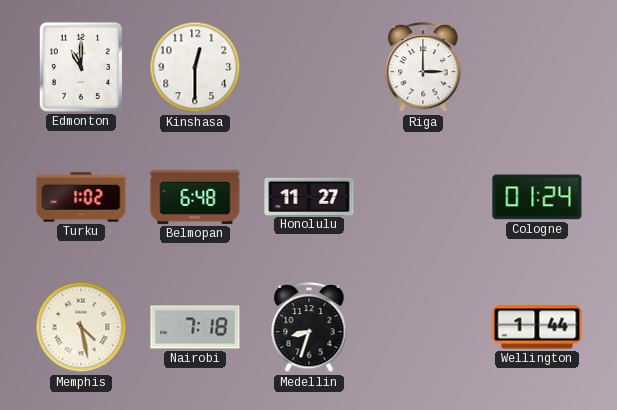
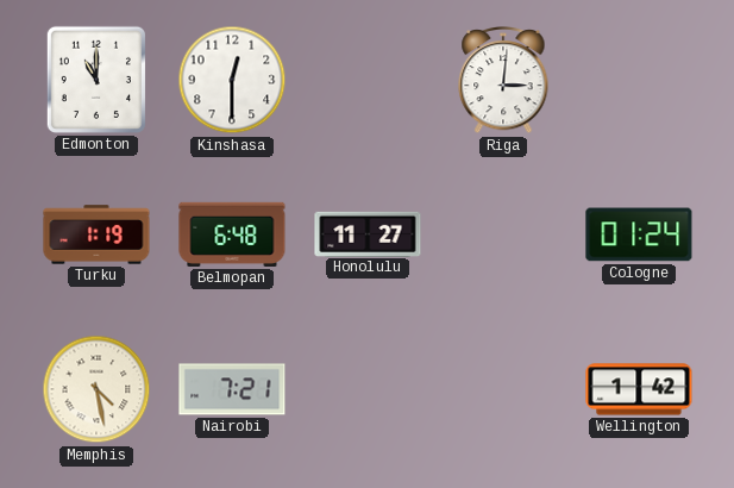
Riga: 3:00 -> 3:01
Turku: 1:02 -> 1:19
Nairobi: 7:18 -> 7:21
Medellin: 8:33 -> none
Wellington: 1:44 -> 1:42
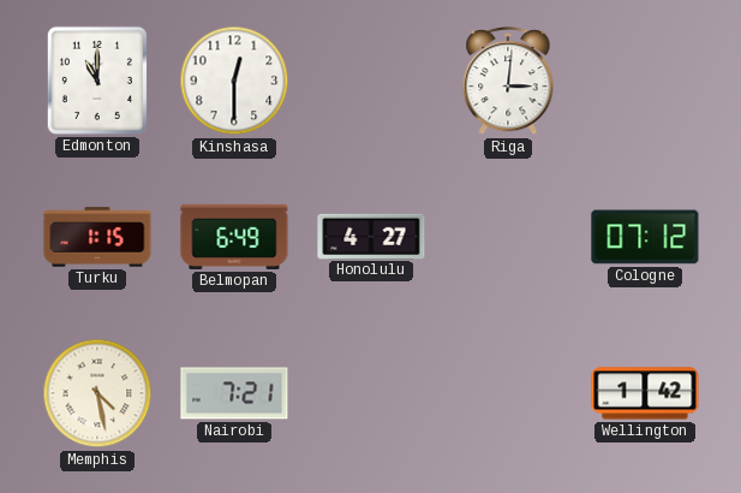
Turku: 1:19 -> 1:15
Belmopan: 6:48 -> 6:49
Honolulu: 11:27 -> 4:27
Cologne: 01:24 -> 07:12
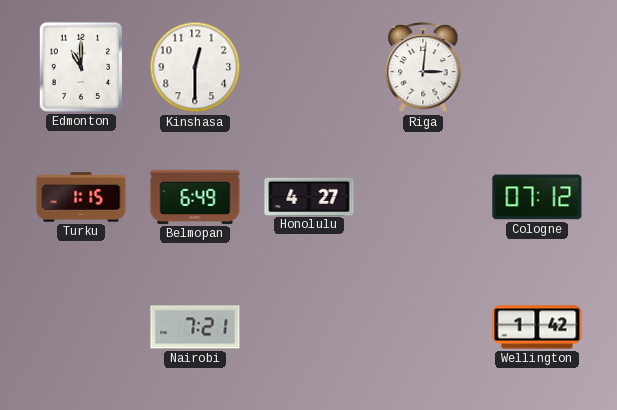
Memphis: 4:28 -> none
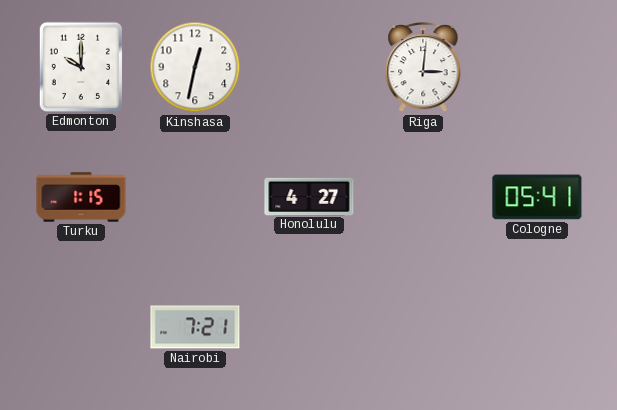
Edmonton: 11:00 -> 10:00
Kinshasa: 12:30 -> 12:32
Belmopan: 6:49 -> none
Cologne: 07:12 -> 05:41
Wellington: 1:42 -> none
